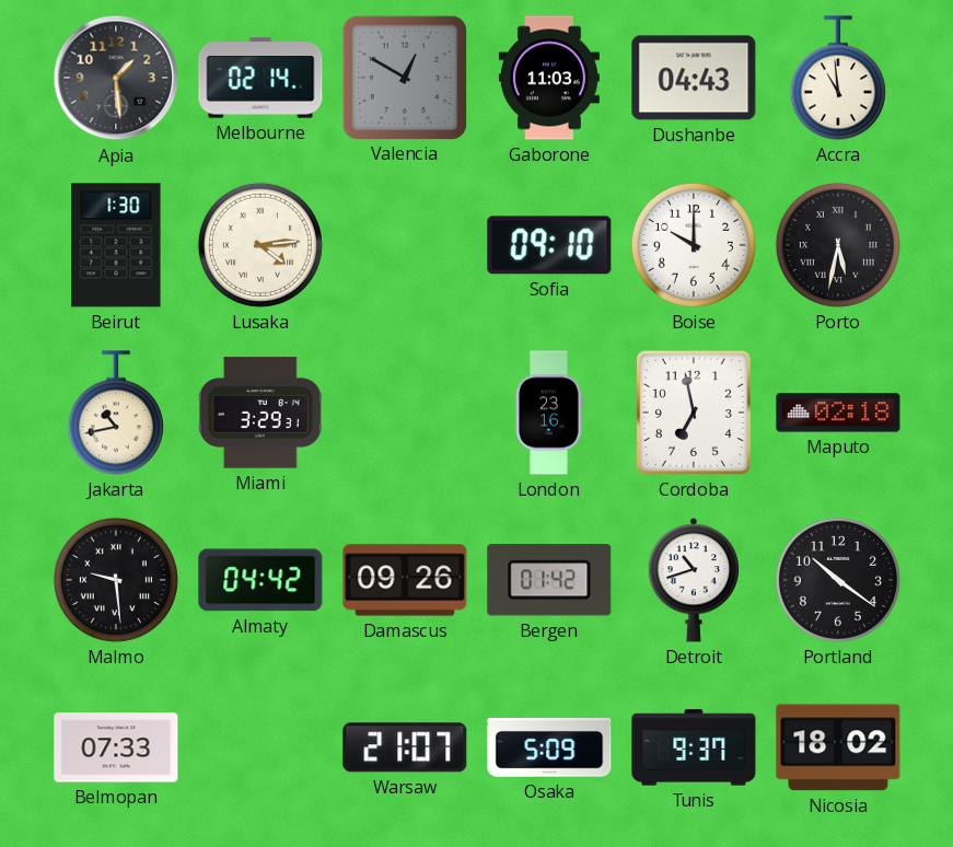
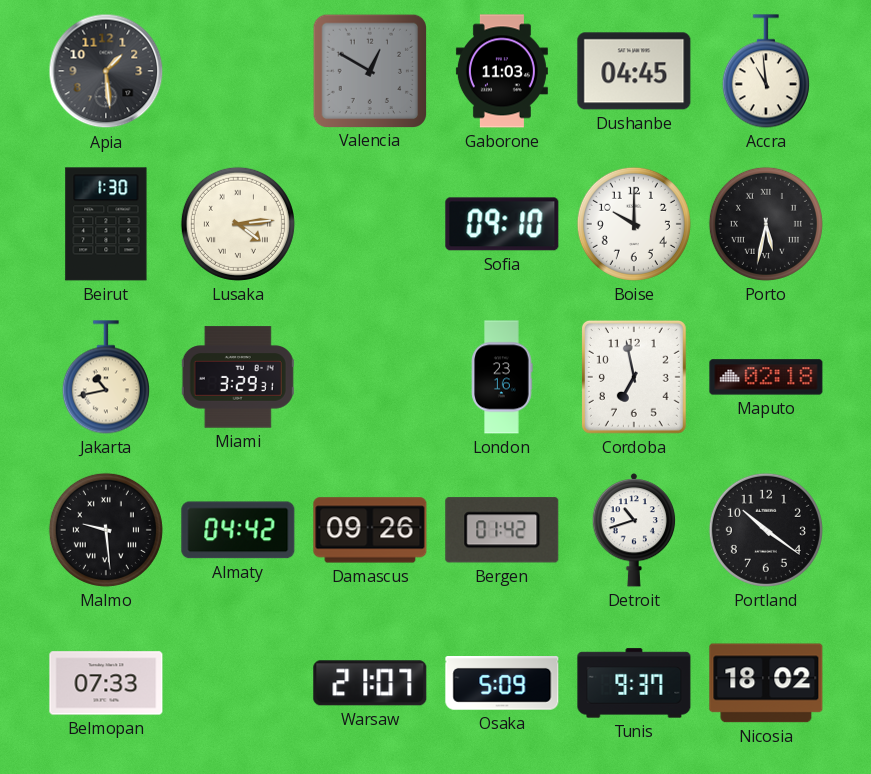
Melbourne: 02:14 -> none
Dushanbe: 04:43 -> 04:45
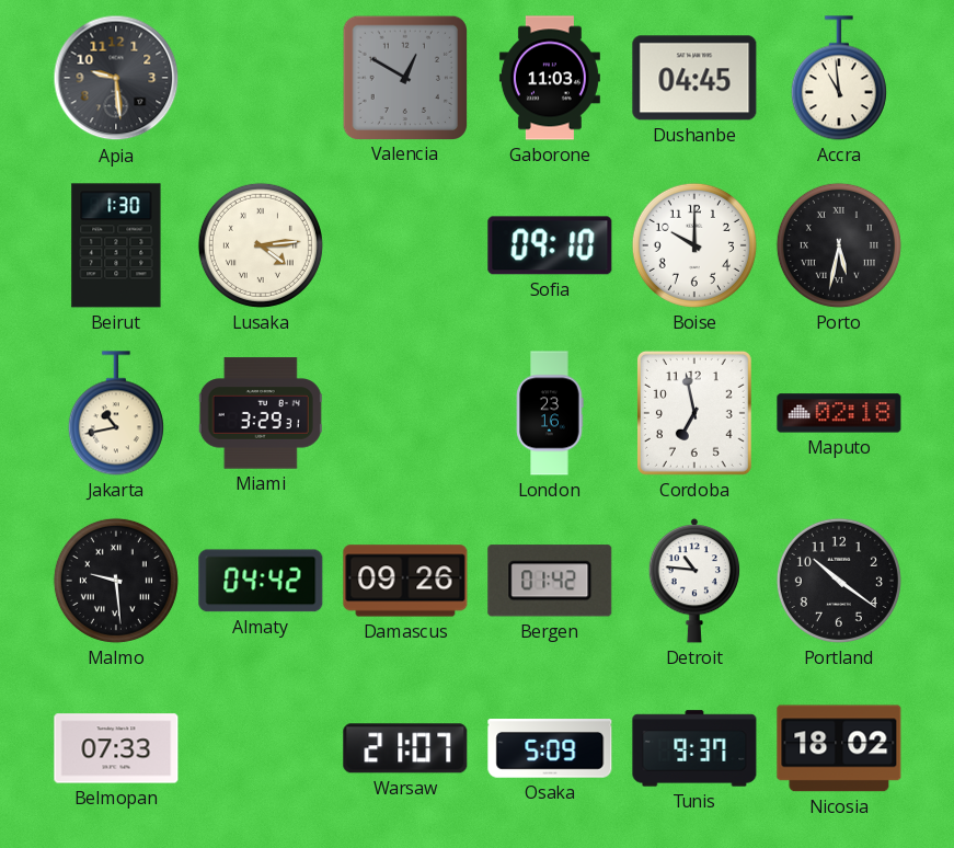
Apia: 1:29 -> 9:29
Detroit: 10:42 -> 10:46
